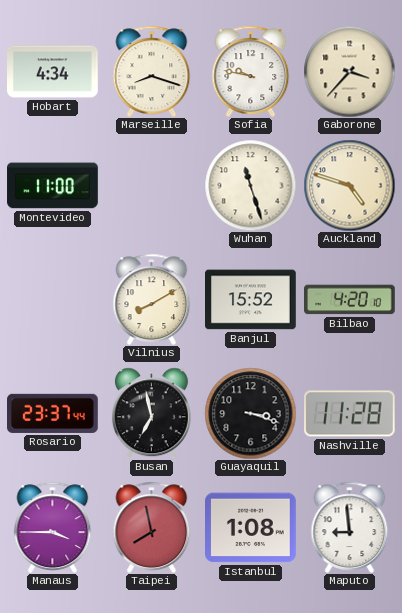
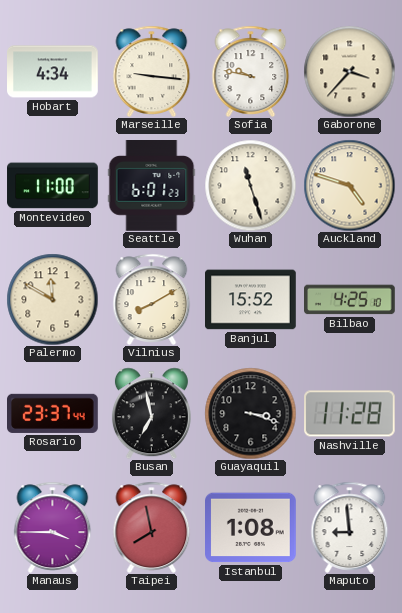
Marseille: 8:18 -> 9:16
Seattle: none -> 6:01
Palermo: none -> 11:50
Bilbao: 4:20 -> 4:25
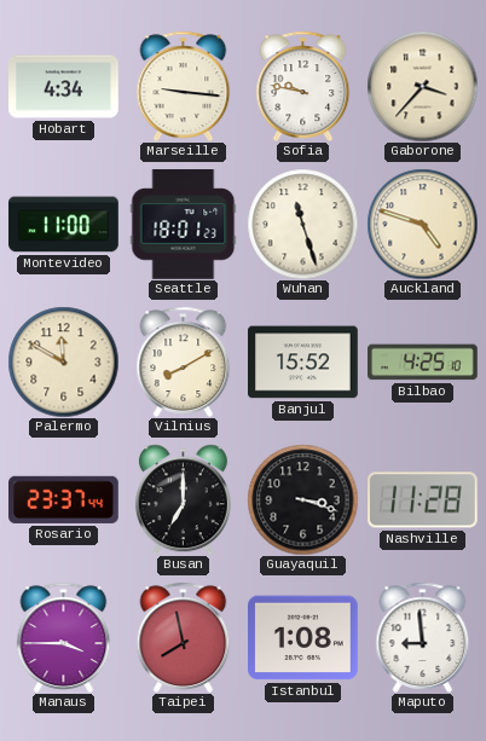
Seattle: 6:01 -> 18:01
Busan: 6:58 -> 7:00
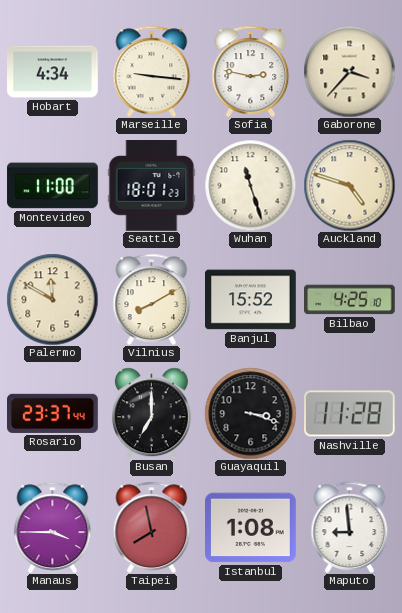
Sofia: 9:47 -> 2:47
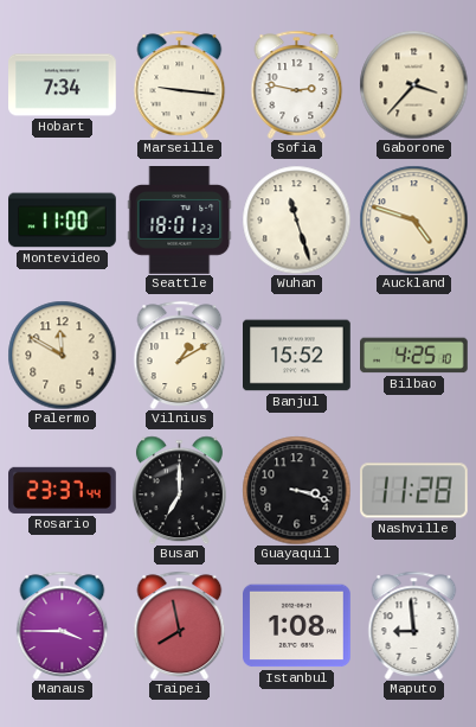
Hobart: 4:34 -> 7:34
Vilnius: 8:10 -> 1:10
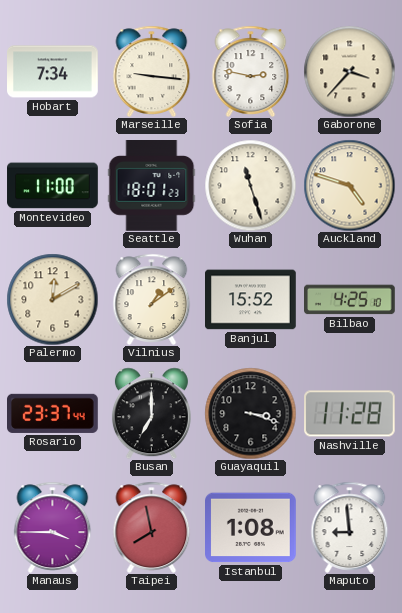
Palermo: 11:50 -> 12:10
Vilnius: 1:10 -> 1:09
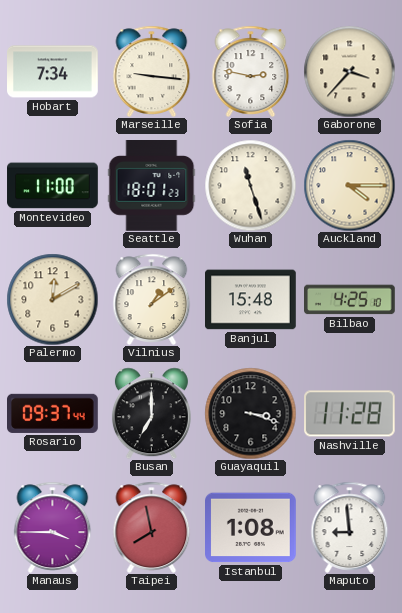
Auckland: 4:48 -> 4:15
Banjul: 15:52 -> 15:48
Rosario: 23:37 -> 09:37
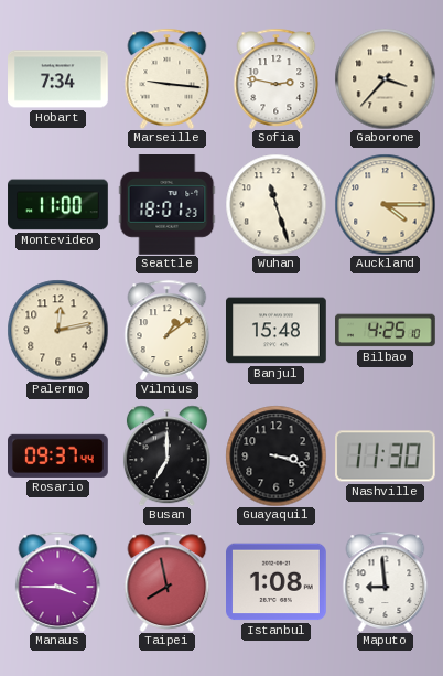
Palermo: 12:10 -> 12:13
Nashville: 11:28 -> 11:30
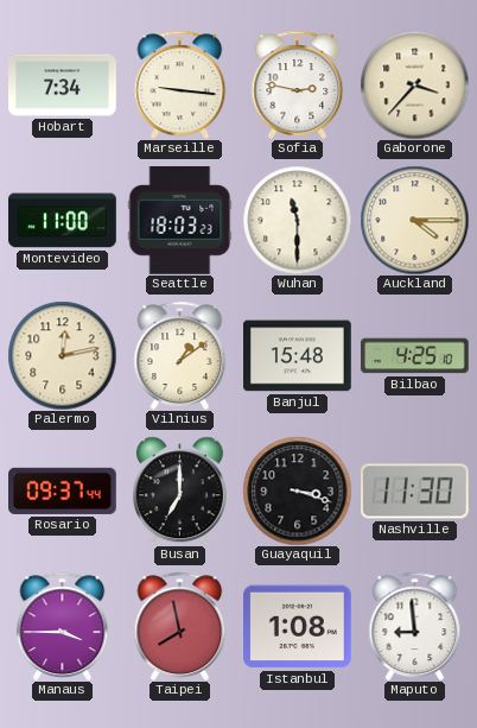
Seattle: 18:01 -> 18:03
Wuhan: 11:27 -> 11:30
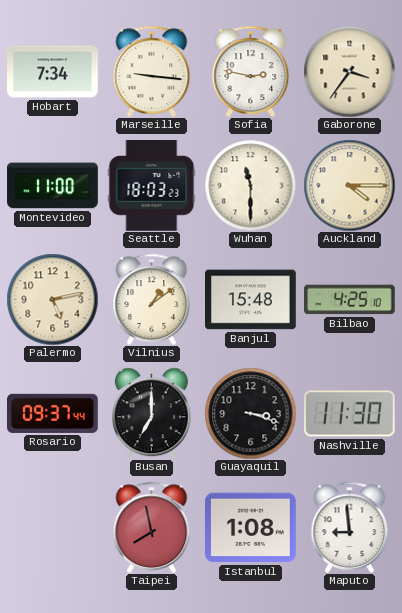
Gaborone: 3:37 -> 3:36
Palermo: 12:13 -> 5:13
Manaus: 3:45 -> none
